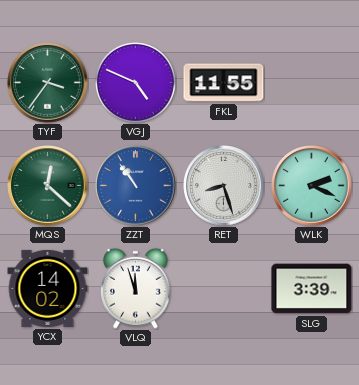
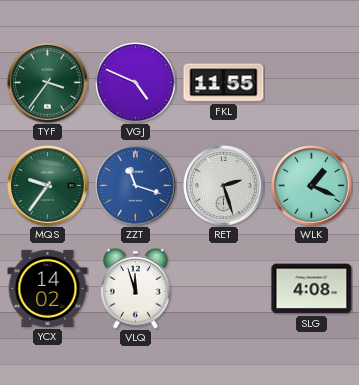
MQS: 12:22 -> 9:36
ZZT: 10:54 -> 11:18
RET: 8:27 -> 2:27
WLK: 2:19 -> 1:19
SLG: 3:39 -> 4:08
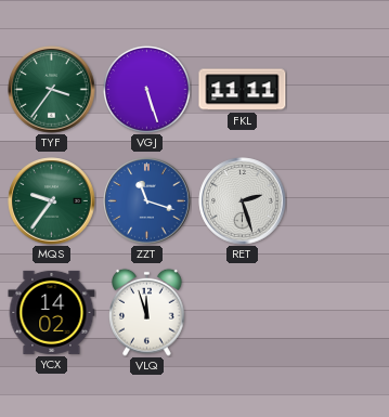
VGJ: 4:49 -> 5:27
FKL: 11:55 -> 11:11
WLK: 1:19 -> none
SLG: 4:08 -> none
